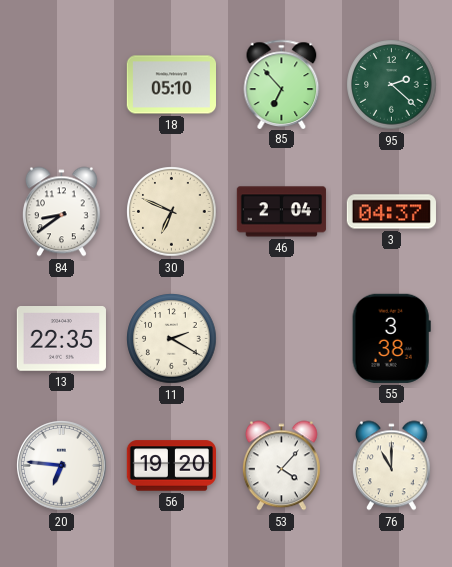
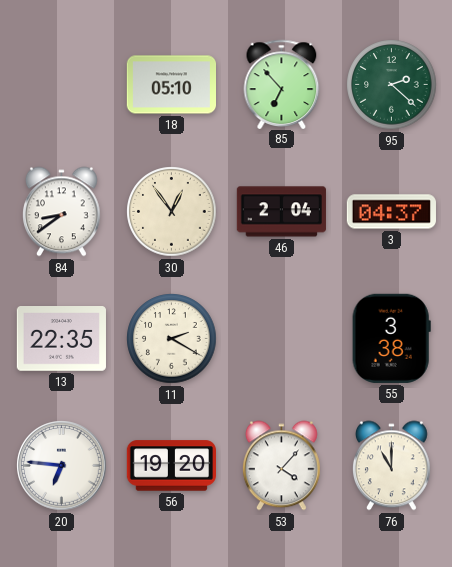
30: 6:49 -> 12:54
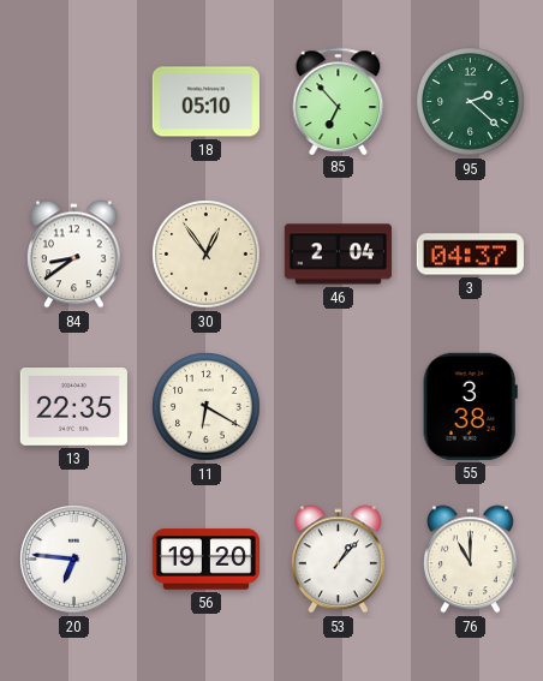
11: 2:20 -> 6:20
53: 4:07 -> 1:07
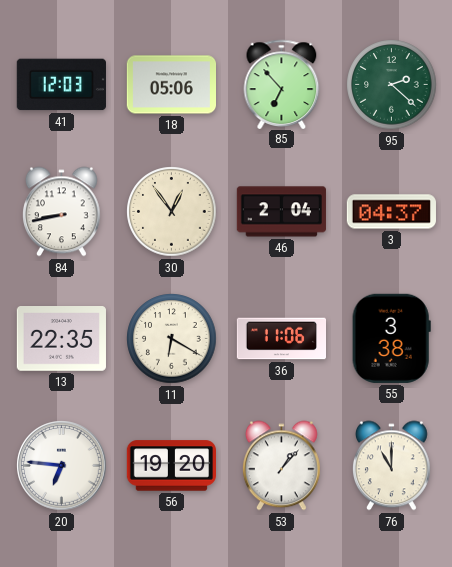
41: none -> 12:03
18: 05:10 -> 05:06
84: 8:39 -> 8:43
36: none -> 11:06
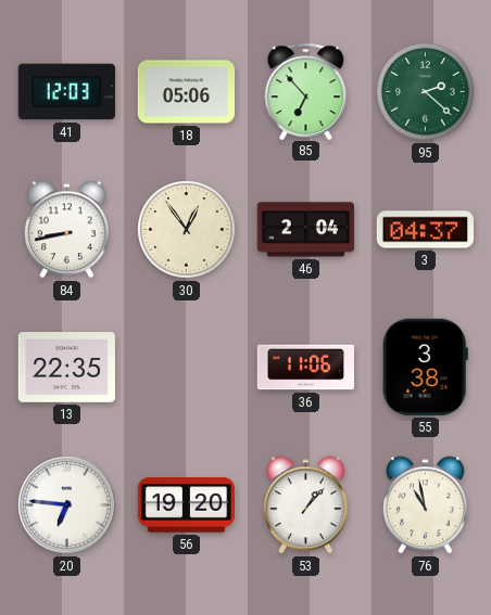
11: 6:20 -> none
76: 11:00 -> 10:58
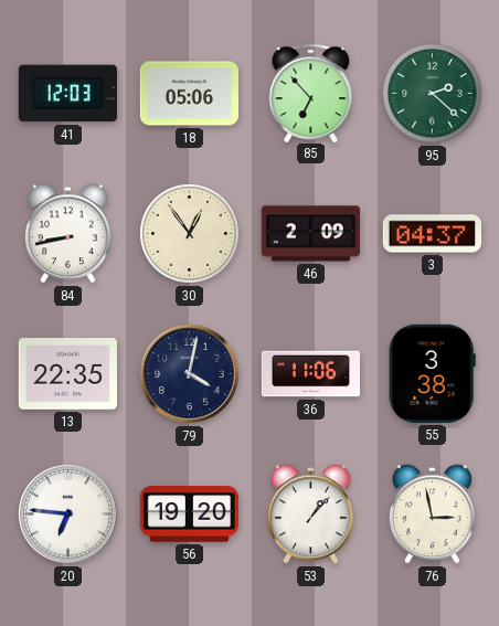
46: 2:04 -> 2:09
79: none -> 4:02
76: 10:58 -> 2:58
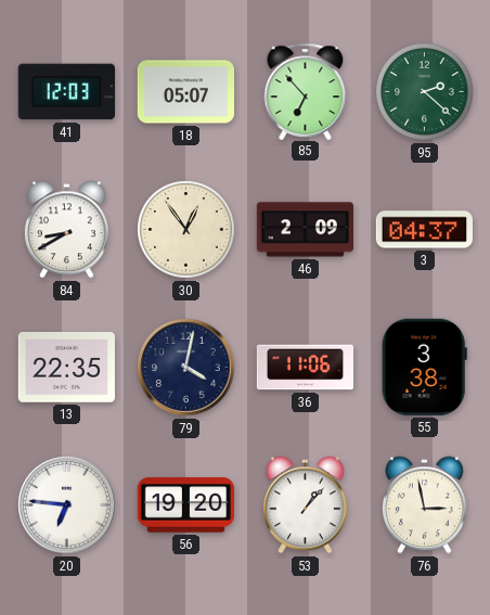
18: 05:06 -> 05:07
84: 8:43 -> 8:40
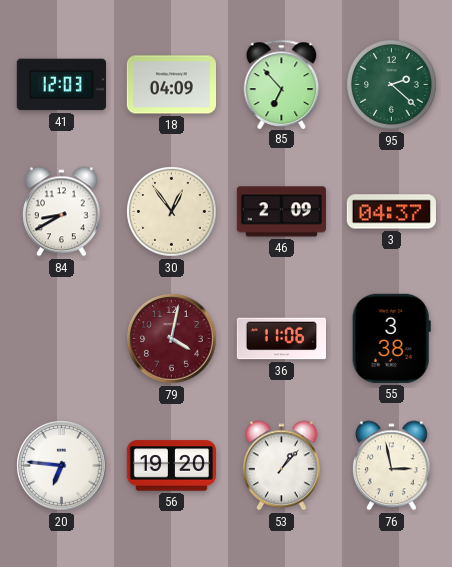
18: 05:07 -> 04:09
13: 22:35 -> none
79 dial: navy -> burgundy
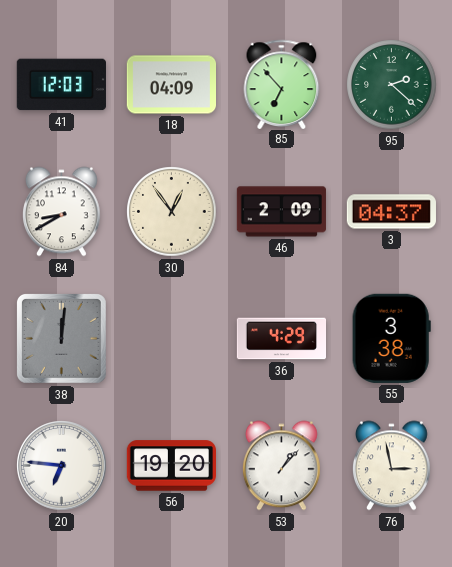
38: none -> 12:01
79: 4:02 -> none
36: 11:06 -> 4:29
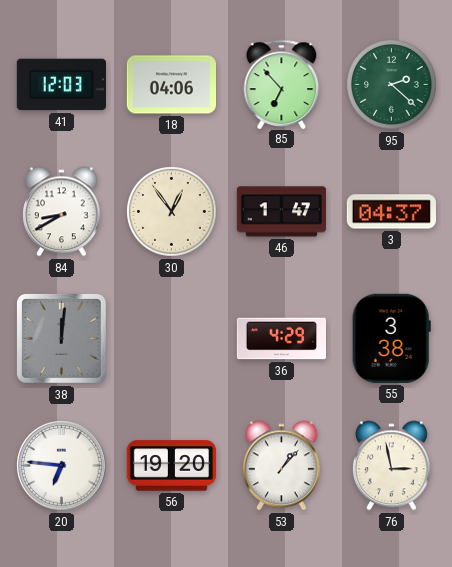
18: 04:09 -> 04:06
46: 2:09 -> 1:47
